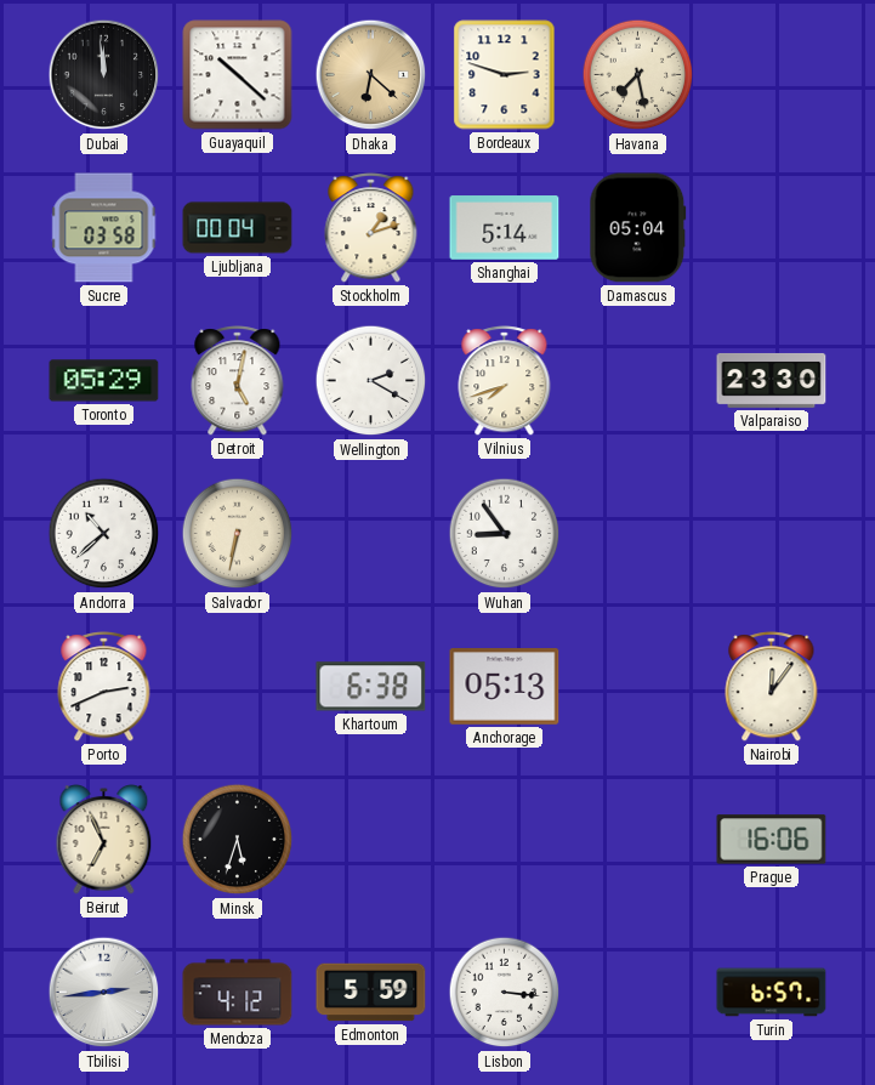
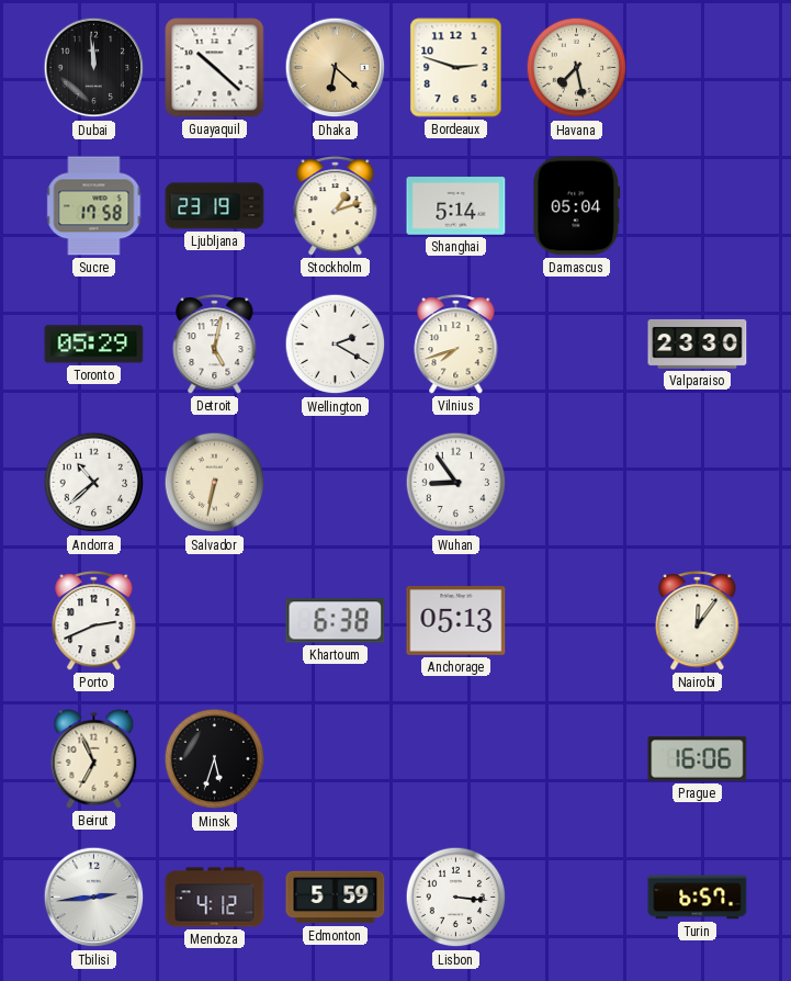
Sucre: 03:58 -> 17:58
Ljubljana: 00:04 -> 23:19
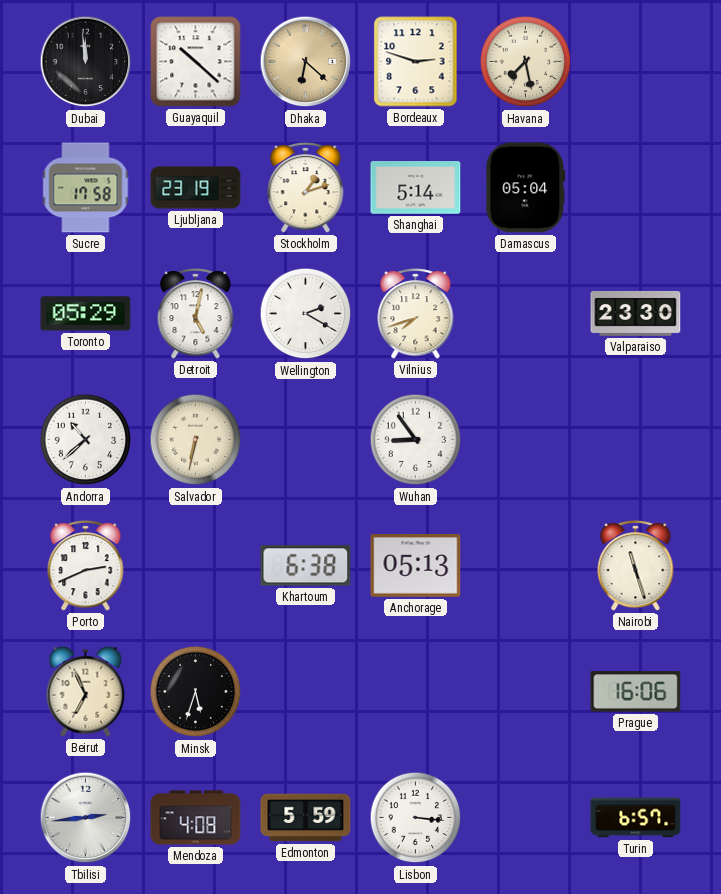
Nairobi: 12:06 -> 11:27
Mendoza: 4:12 -> 4:08
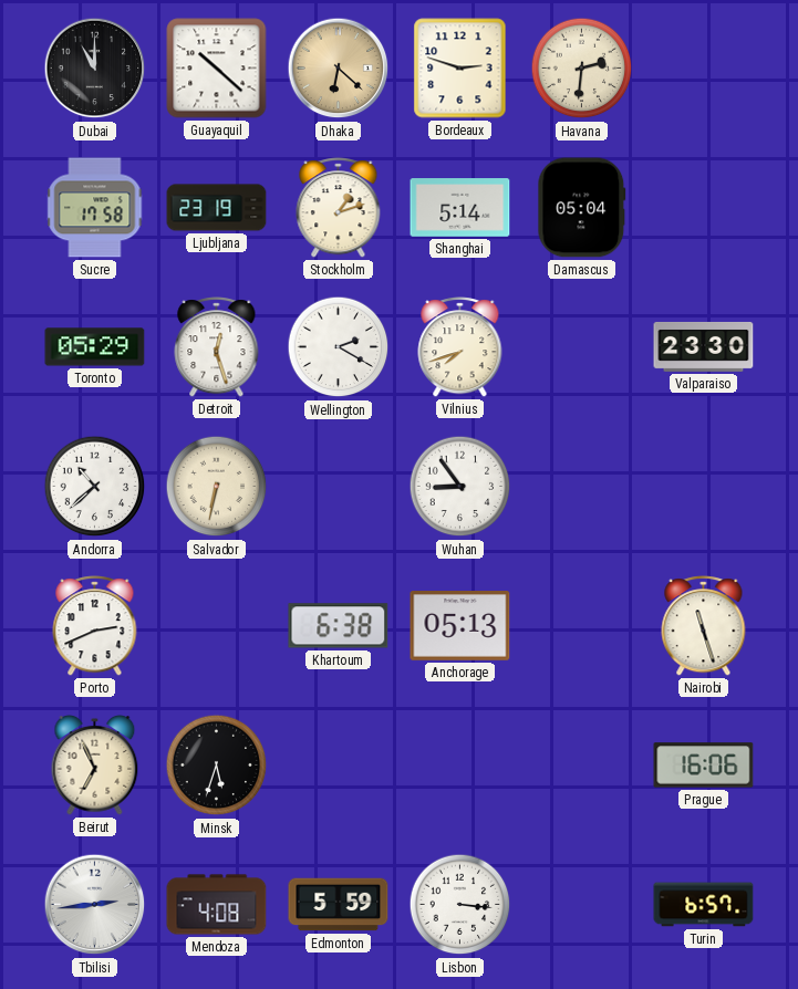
Dubai: 11:59 -> 11:00
Havana: 7:28 -> 2:31
Detroit: 5:02 -> 12:27
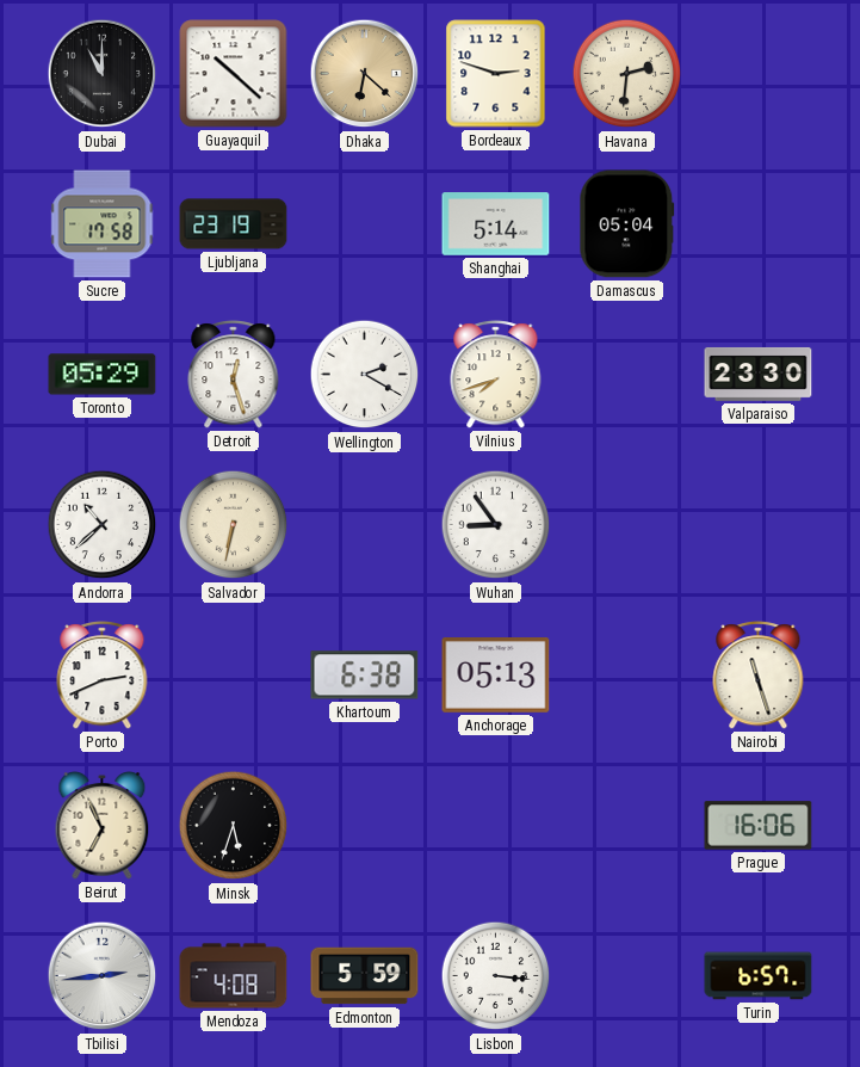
Stockholm: 1:12 -> none
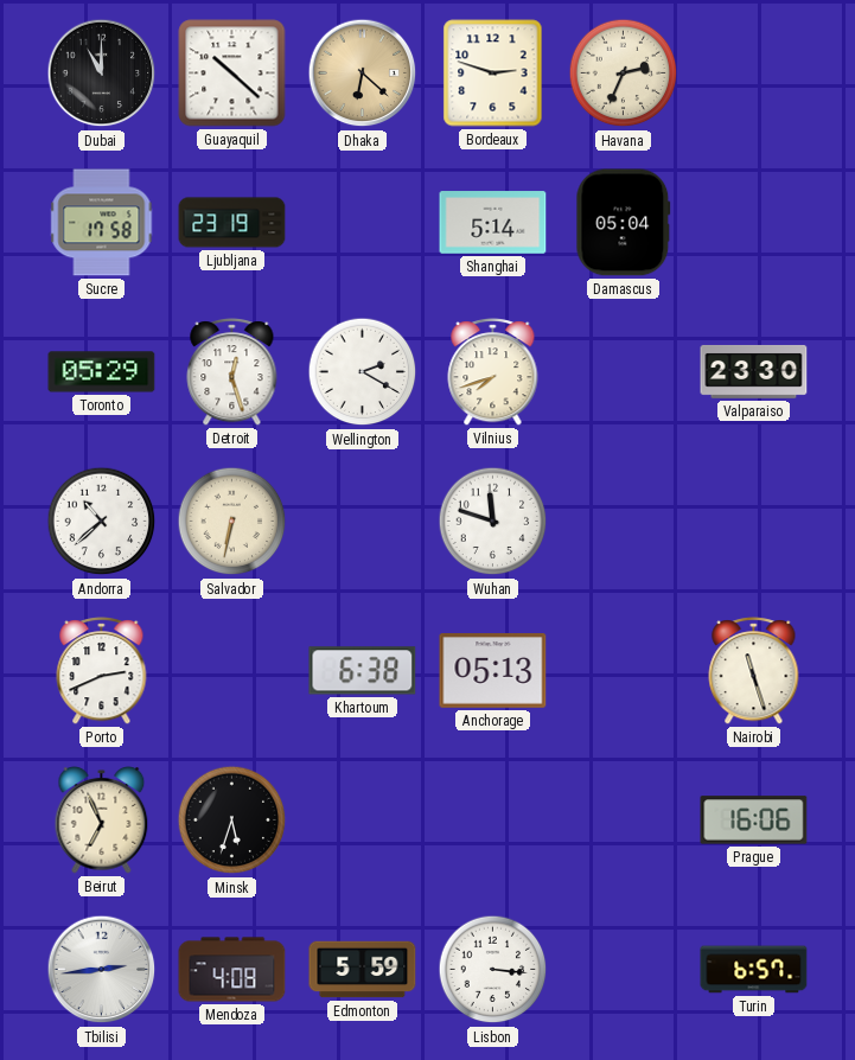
Havana: 2:31 -> 2:34
Wuhan: 8:54 -> 11:48
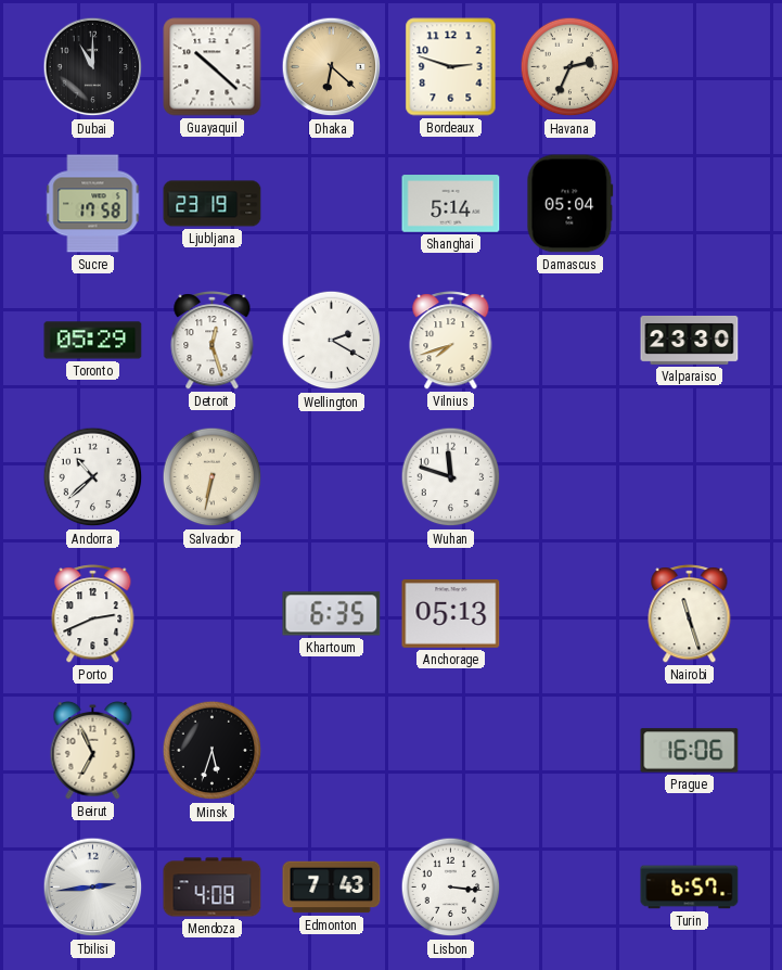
Khartoum: 6:38 -> 6:35
Edmonton: 5:59 -> 7:43
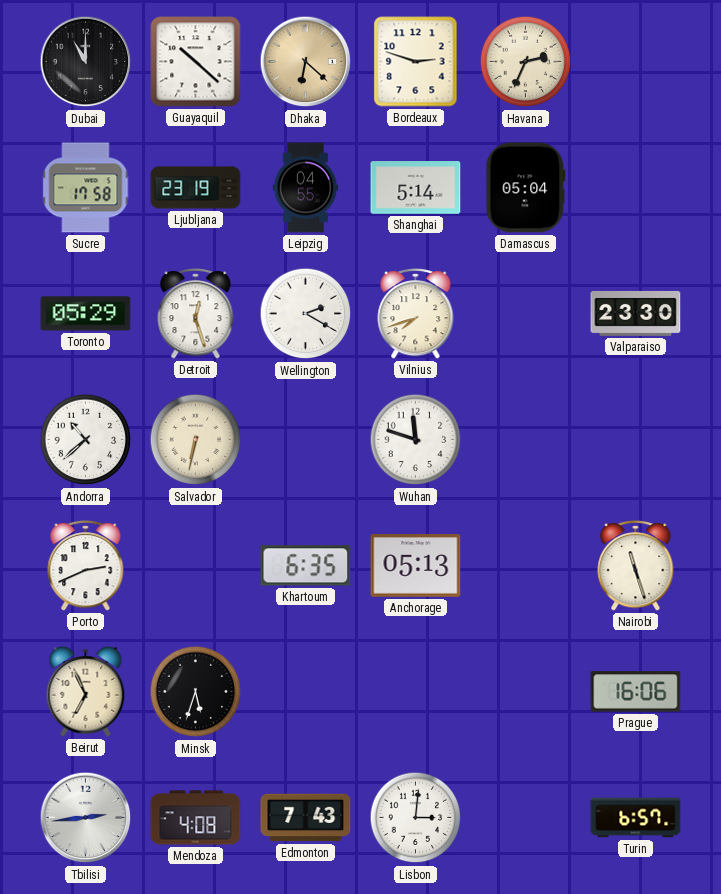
Leipzig: none -> 04:55
Lisbon: 3:16 -> 3:01
